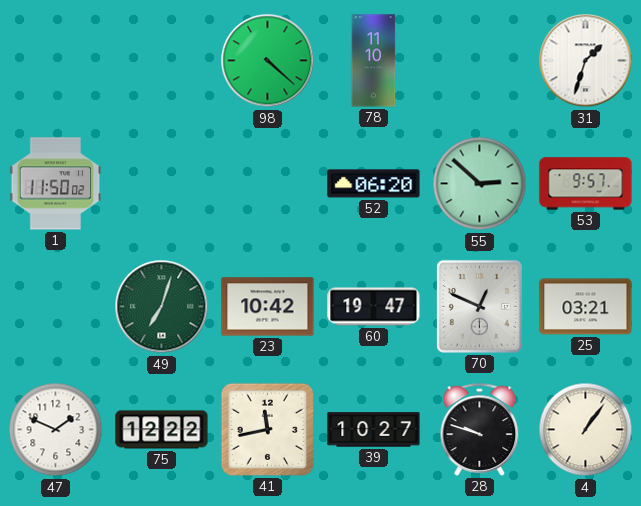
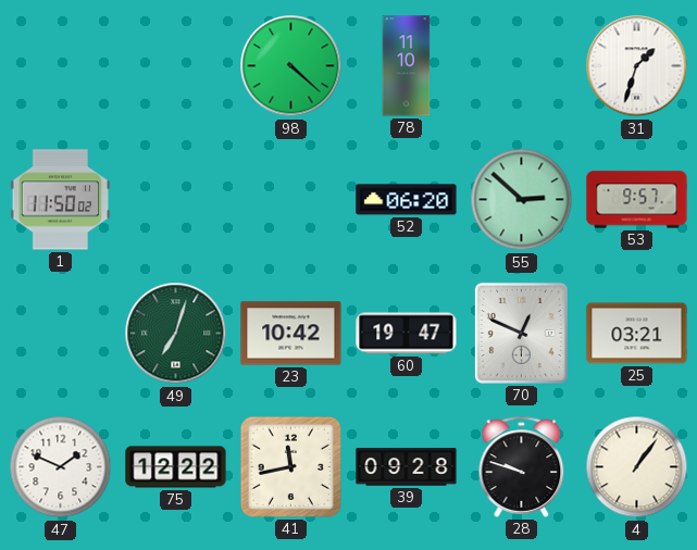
39: 10:27 -> 09:28
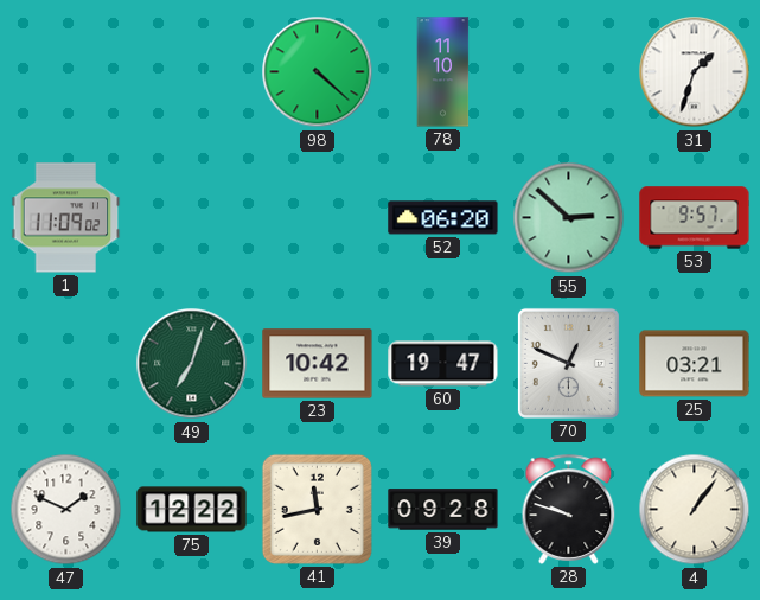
1: 11:50 -> 11:09
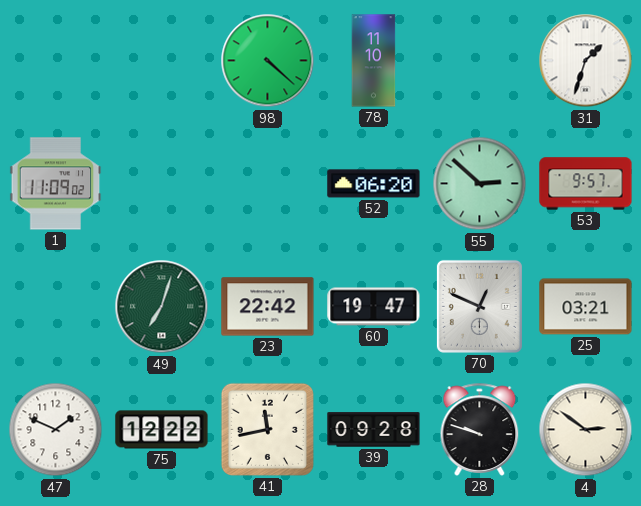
23: 10:42 -> 22:42
4: 1:06 -> 2:51
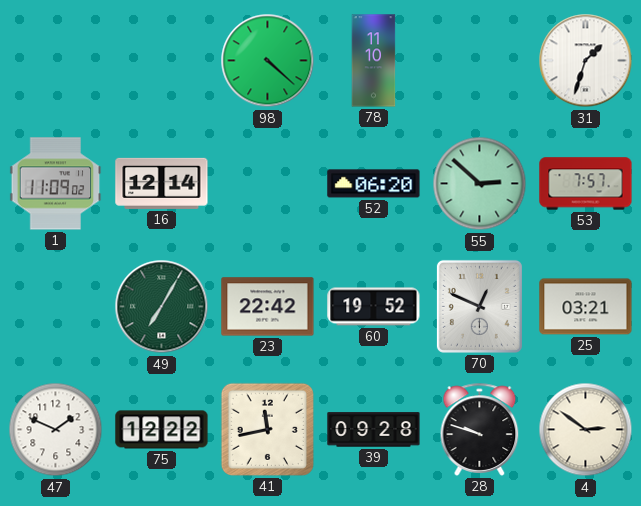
16: none -> 12:14
53: 9:57 -> 7:57
49: 7:03 -> 7:05
60: 19:47 -> 19:52
